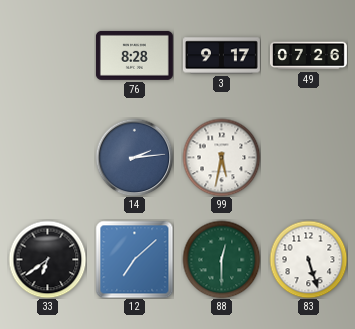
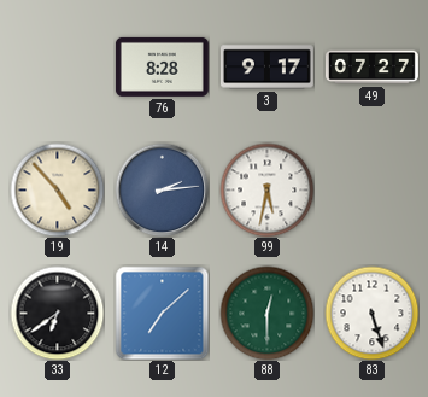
49: 07:26 -> 07:27
19: none -> 4:53
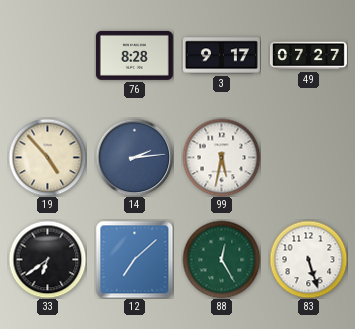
88: 12:30 -> 12:25
